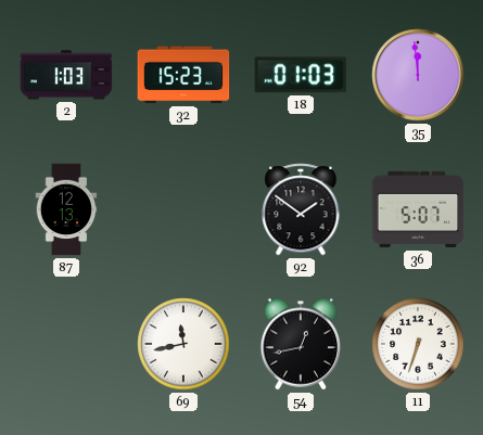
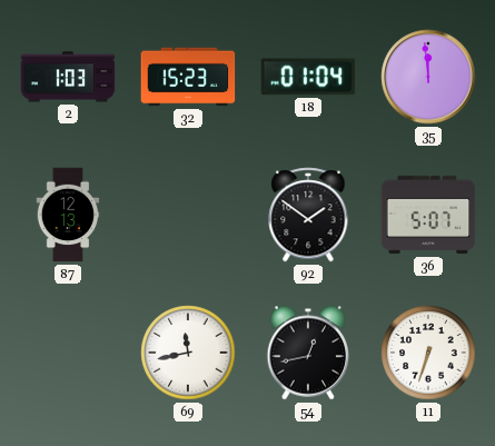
18: 01:03 -> 01:04
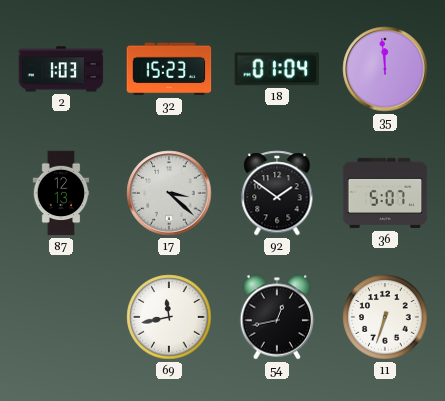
17: none -> 3:22
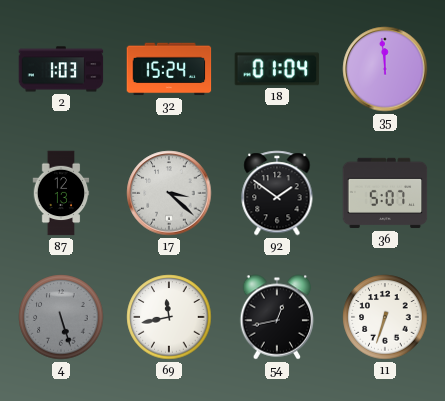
32: 15:23 -> 15:24
4: none -> 5:27
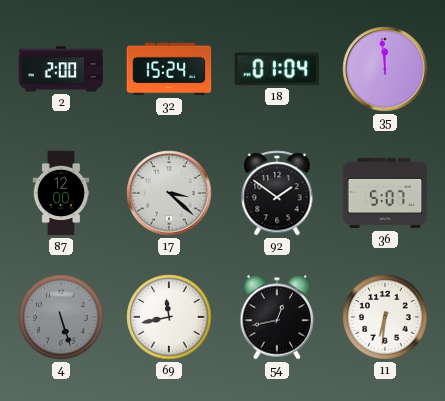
2: 1:03 -> 2:00
87: 12:13 -> 12:00
11: 6:33 -> 6:31
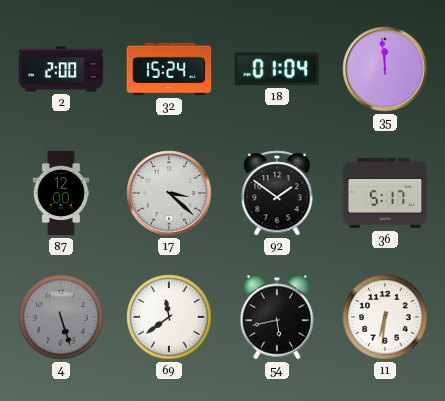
36: 5:07 -> 5:17
69: 11:43 -> 11:39
54: 12:43 -> 5:43
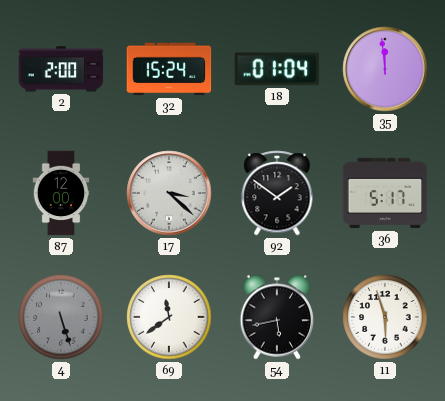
11: 6:31 -> 5:57
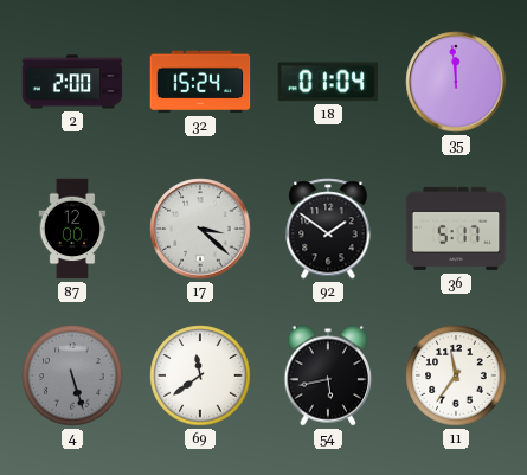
11: 5:57 -> 11:36
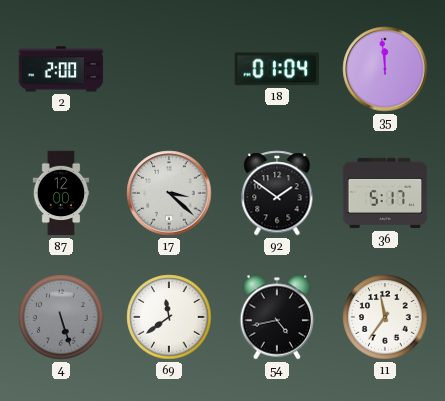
32: 15:24 -> none
54: 5:43 -> 4:43
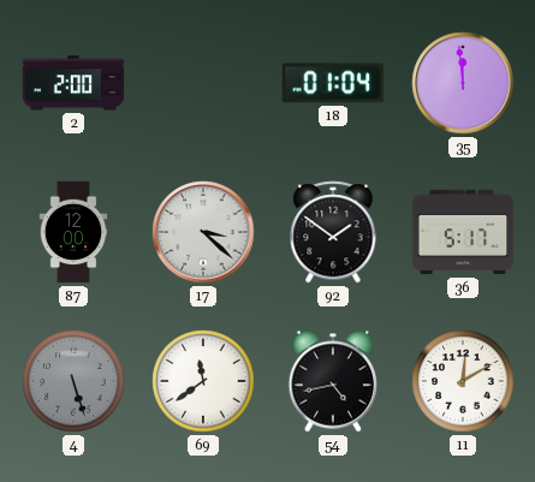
11: 11:36 -> 12:10
